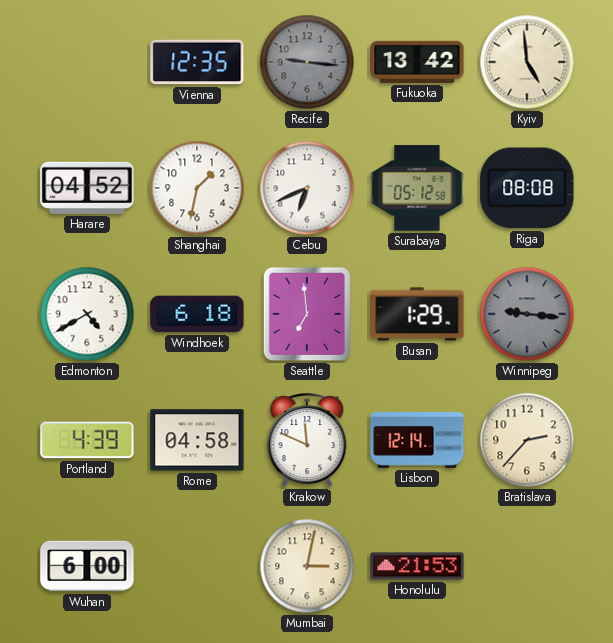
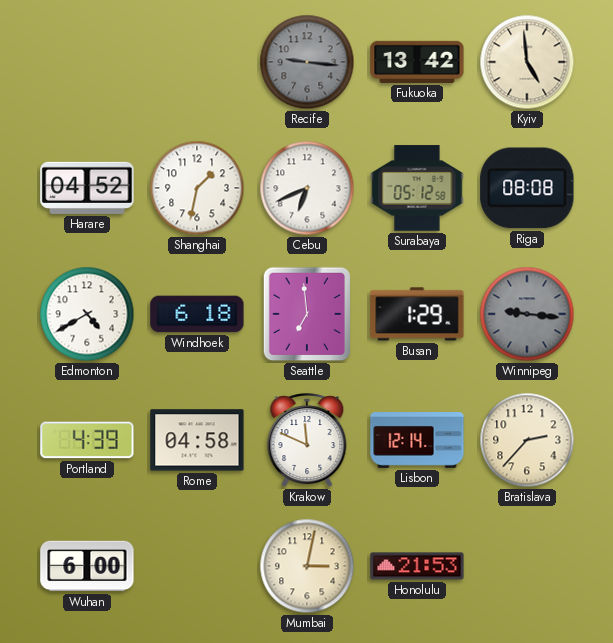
Vienna: 12:35 -> none
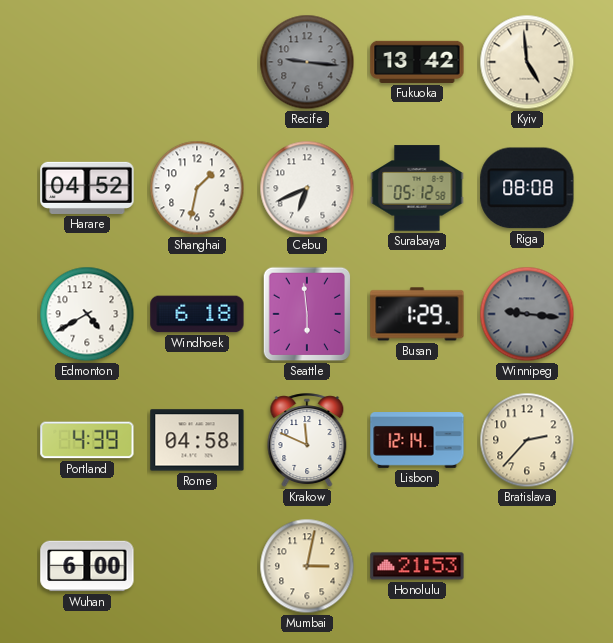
Seattle: 6:59 -> 5:59
